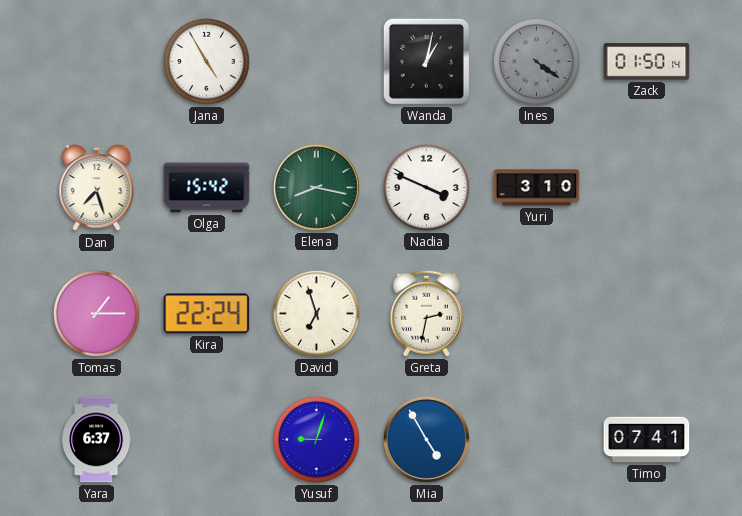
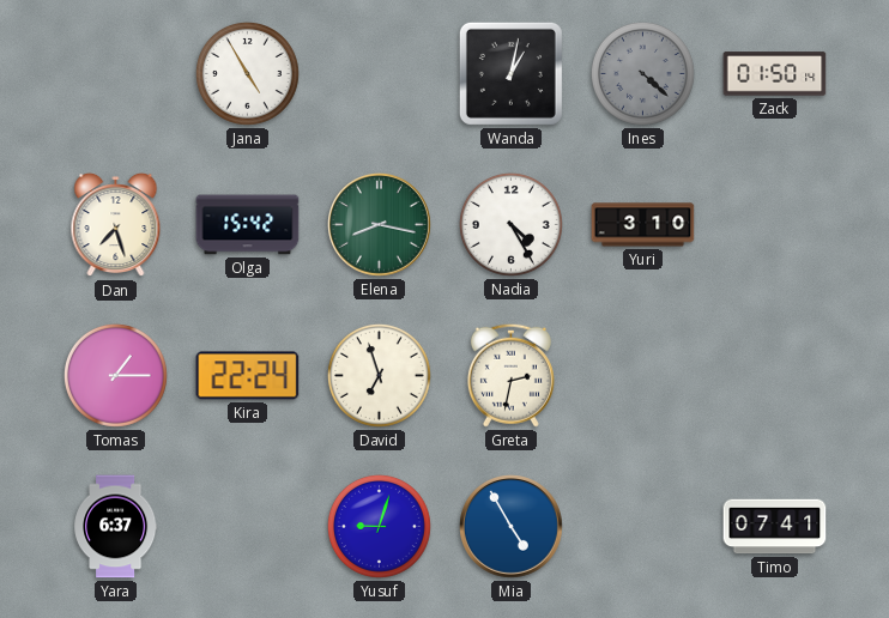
Ines: 4:21 -> 4:22
Nadia: 3:49 -> 4:25
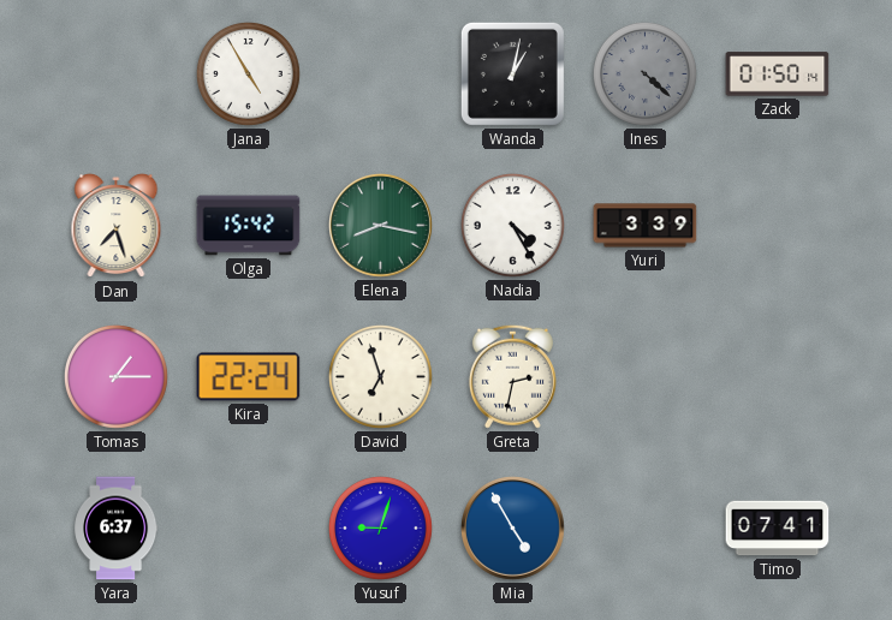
Yuri: 3:10 -> 3:39
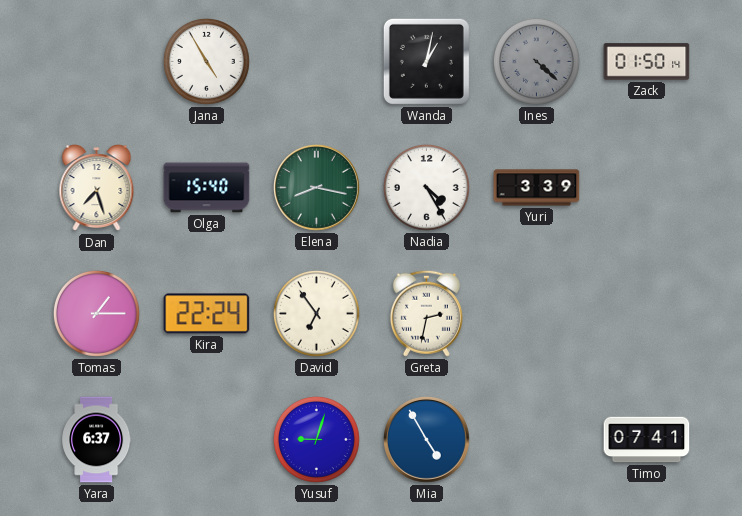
Olga: 15:42 -> 15:40
David: 6:57 -> 6:54
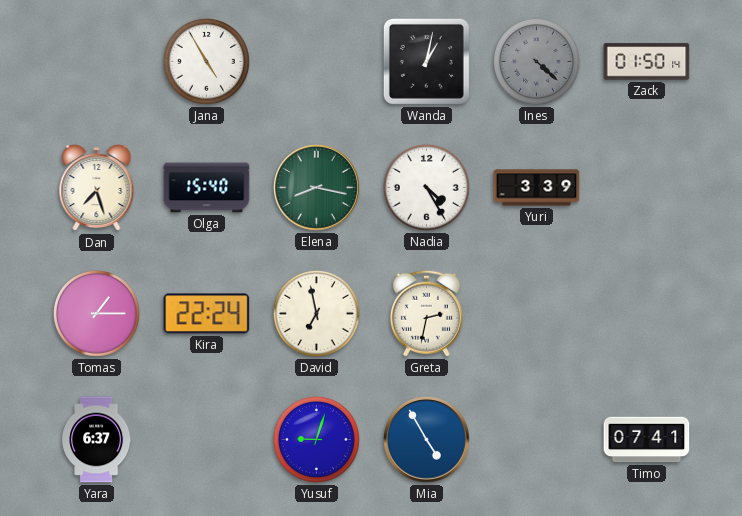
David: 6:54 -> 6:58
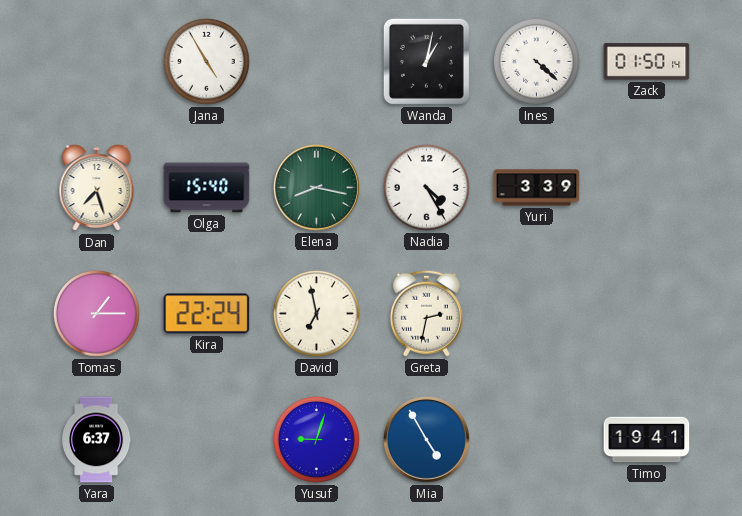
Ines dial: grey -> white
Timo: 07:41 -> 19:41
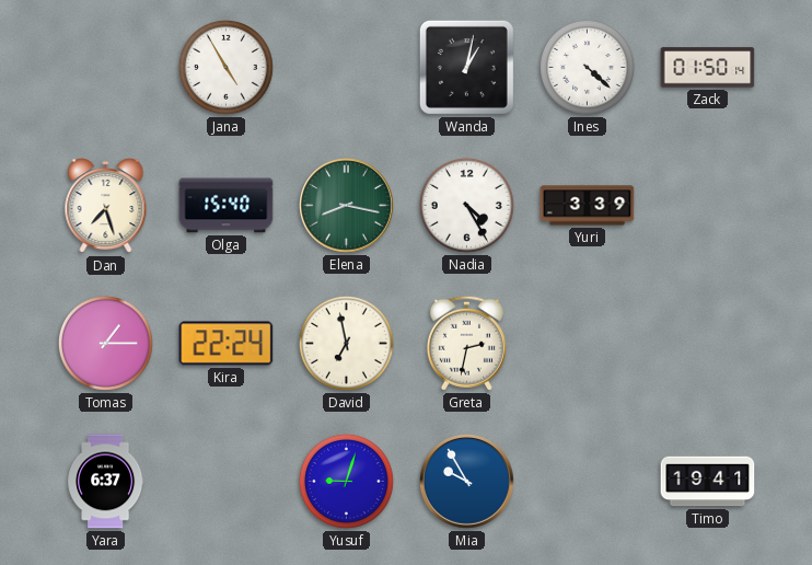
Mia: 4:55 -> 9:55
